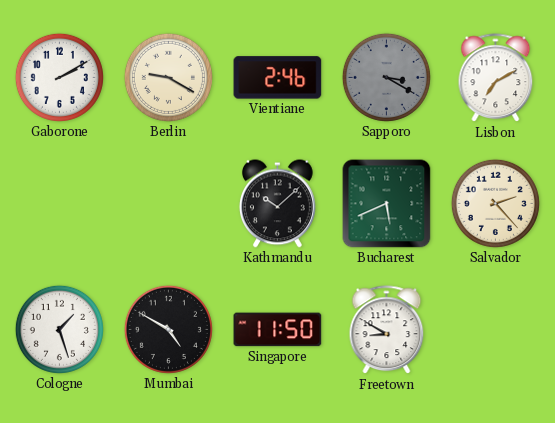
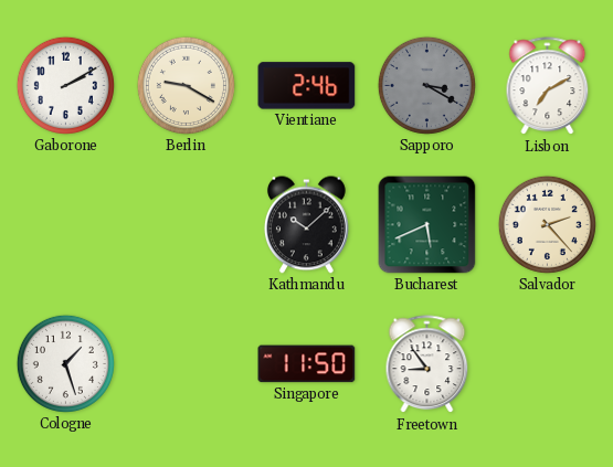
Mumbai: 4:50 -> none
Freetown: 8:50 -> 8:54
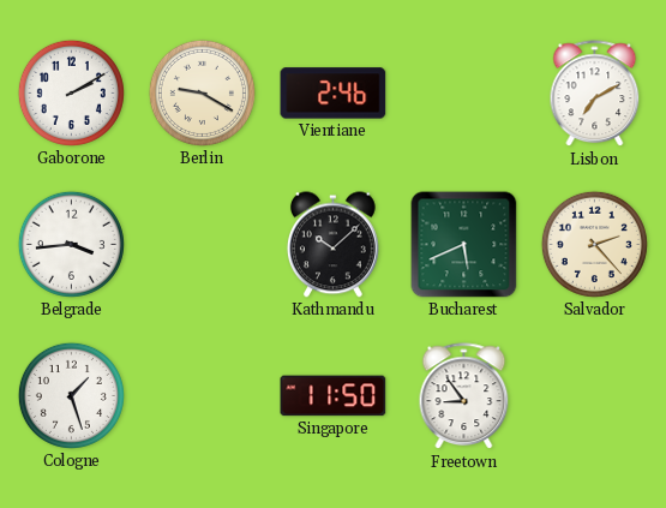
Sapporo: 3:20 -> none
Belgrade: none -> 3:44
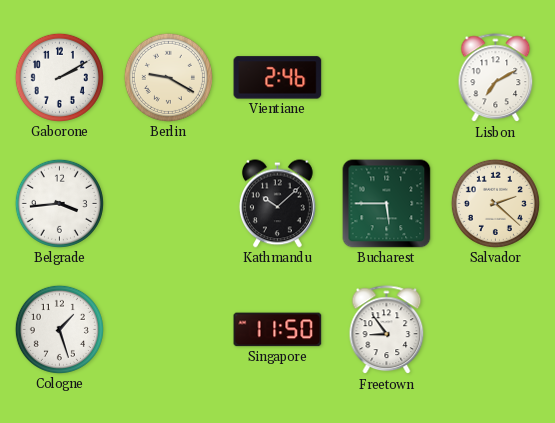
Bucharest: 5:41 -> 5:45
Salvador: 2:23 -> 2:22
